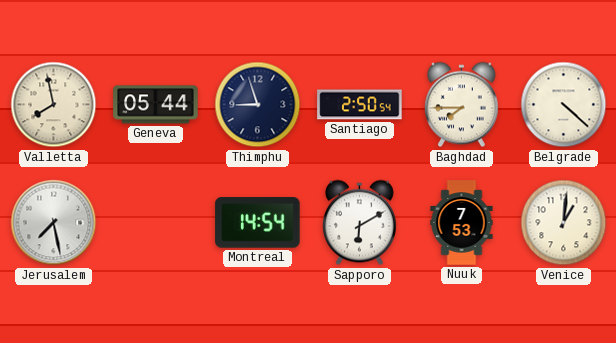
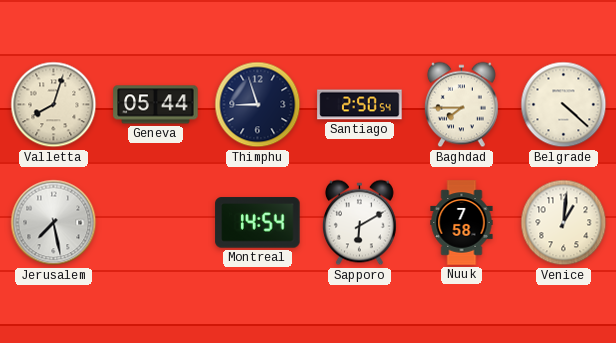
Valletta: 7:58 -> 8:03
Nuuk: 7:53 -> 7:58
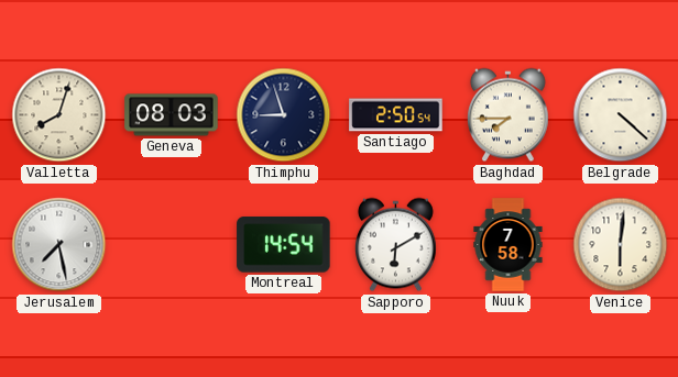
Geneva: 05:44 -> 08:03
Venice: 1:01 -> 6:01
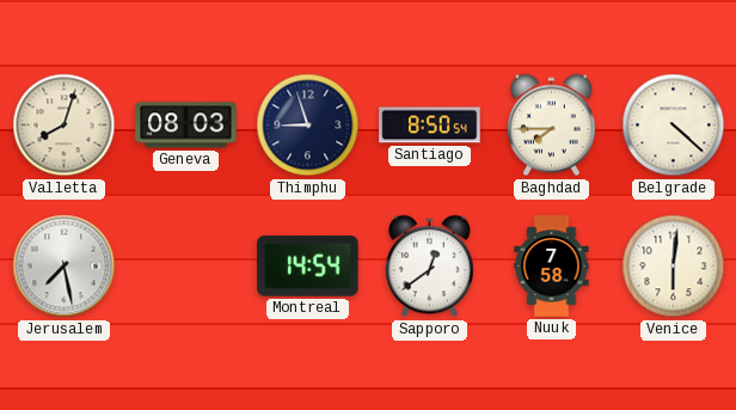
Santiago: 2:50 -> 8:50
Sapporo: 6:10 -> 12:39
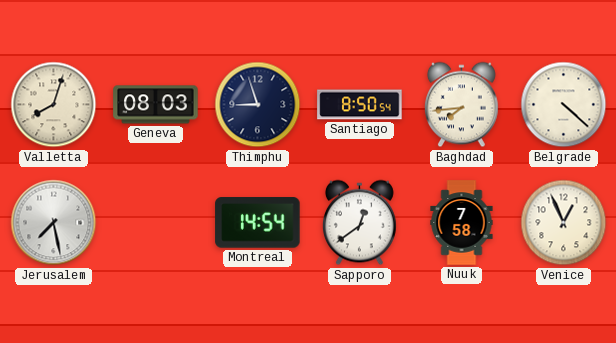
Baghdad: 7:45 -> 7:44
Venice: 6:01 -> 12:56
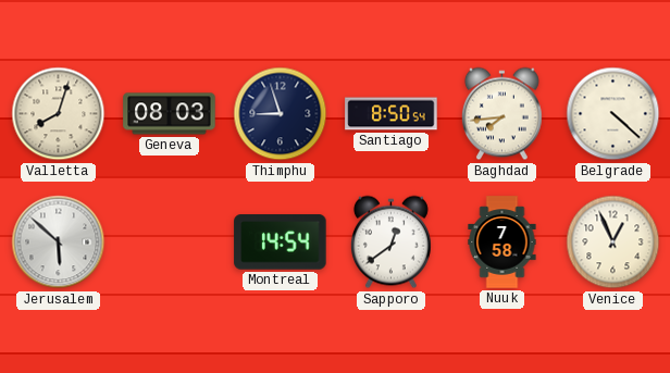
Jerusalem: 7:28 -> 5:52
